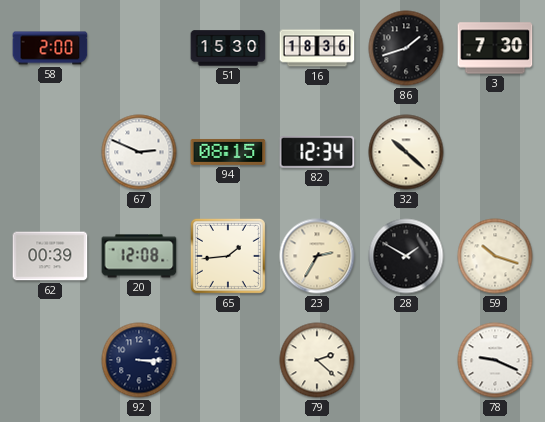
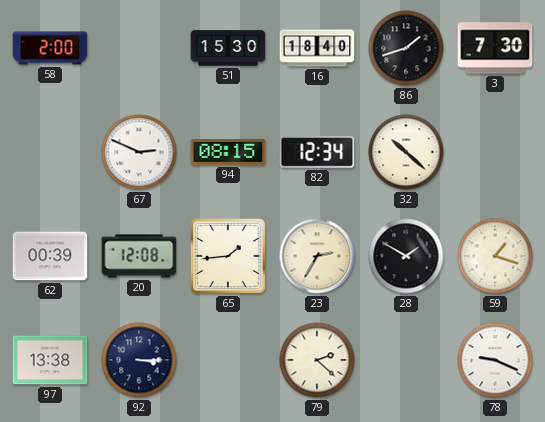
16: 18:36 -> 18:40
59: 10:18 -> 1:18
97: none -> 13:38
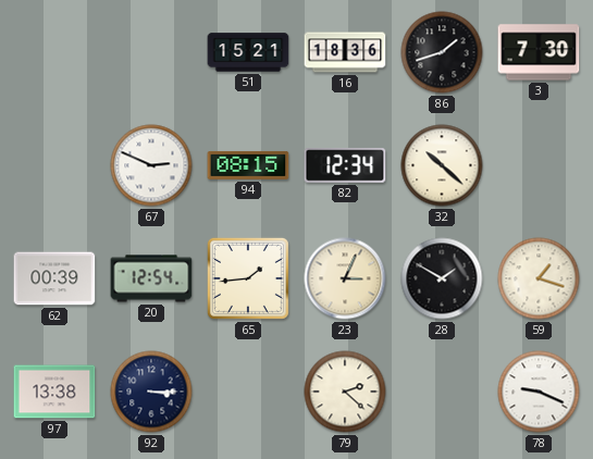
58: 2:00 -> none
51: 15:30 -> 15:21
16: 18:40 -> 18:36
20: 12:08 -> 12:54
23: 2:35 -> 3:04
